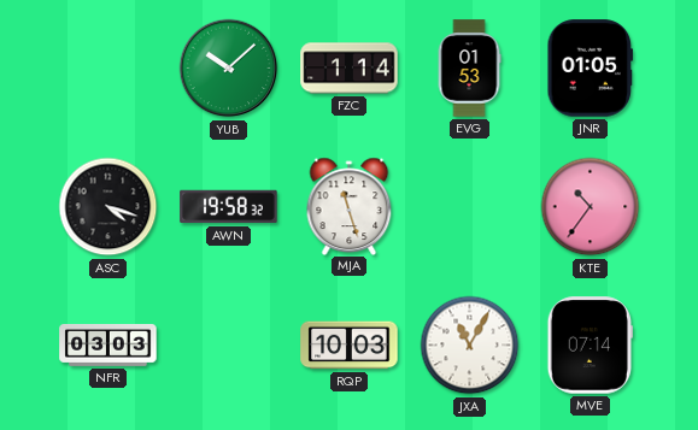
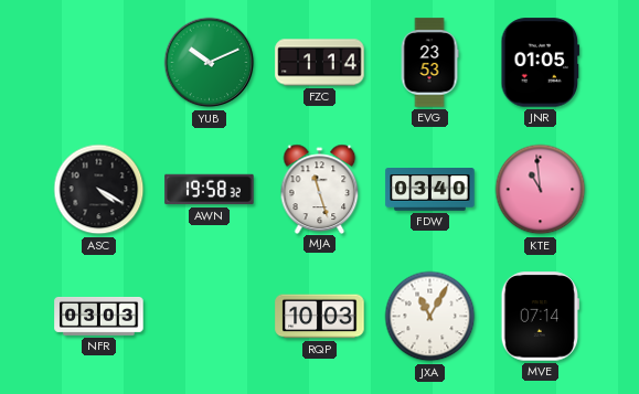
YUB: 10:08 -> 10:11
EVG: 01:53 -> 23:53
ASC: 4:18 -> 4:20
FDW: none -> 03:40
KTE: 10:36 -> 10:59
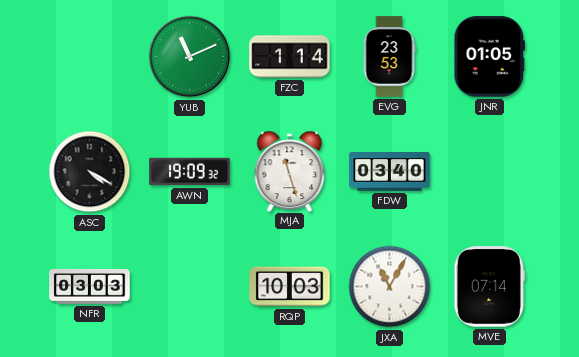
YUB: 10:11 -> 11:11
AWN: 19:58 -> 19:09
KTE: 10:59 -> none
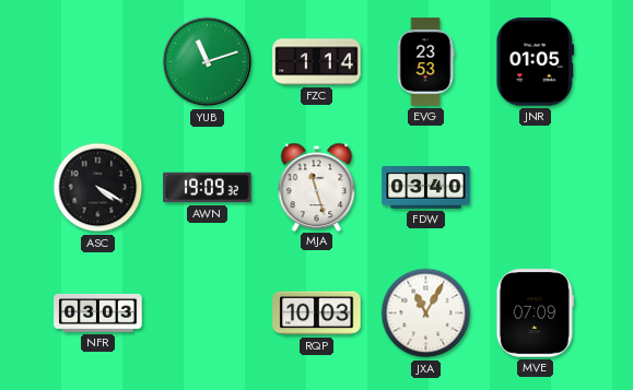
YUB: 11:11 -> 11:12
MVE: 07:14 -> 07:09
